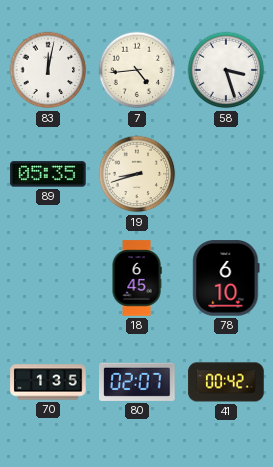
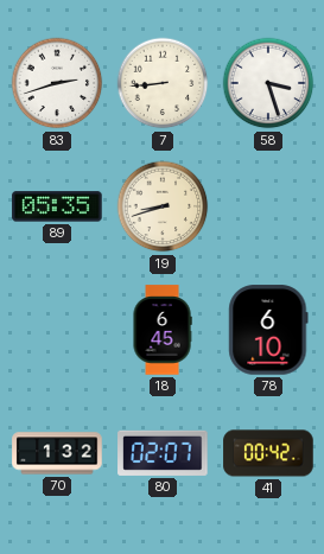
83: 12:02 -> 2:42
7: 4:44 -> 8:44
70: 1:35 -> 1:32
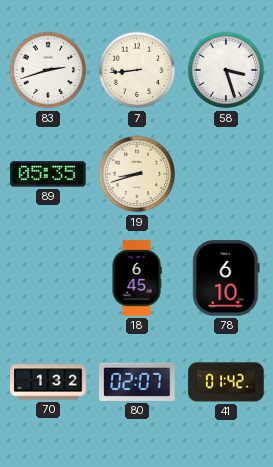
41: 00:42 -> 01:42
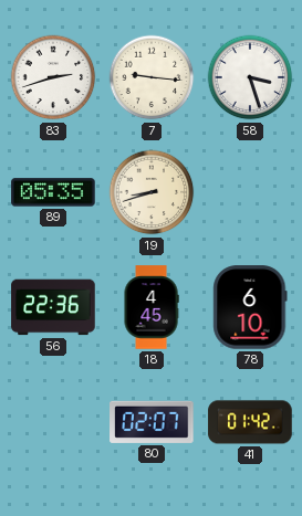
7: 8:44 -> 9:16
56: none -> 22:36
18: 6:45 -> 4:45
70: 1:32 -> none
